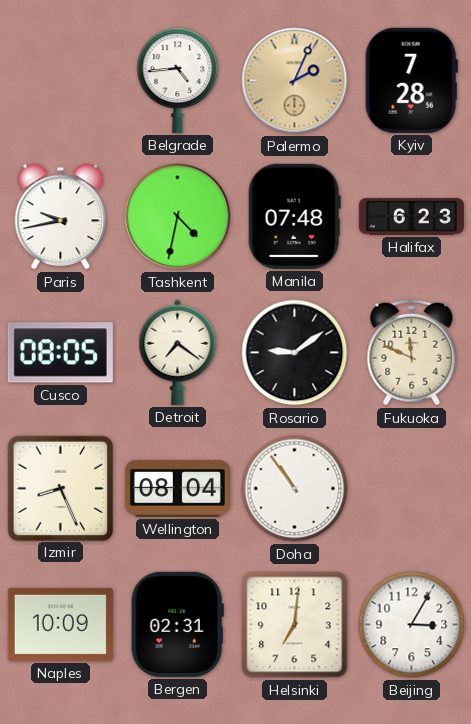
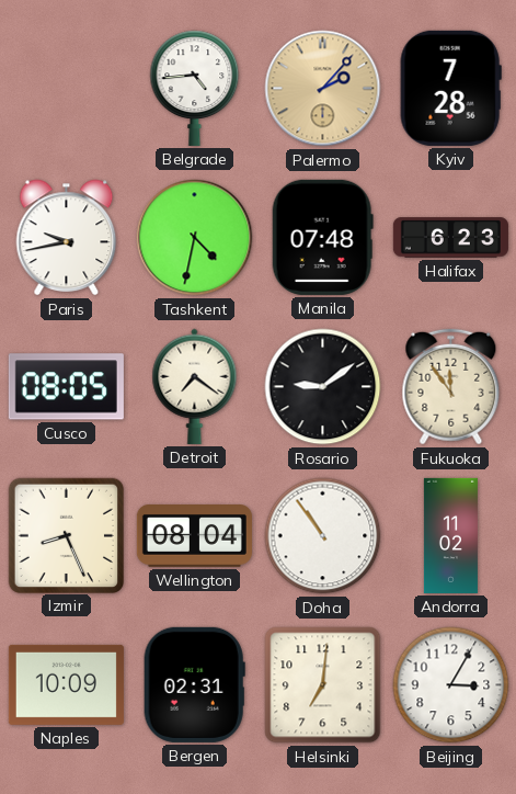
Palermo: 2:04 -> 2:07
Fukuoka: 11:49 -> 11:54
Andorra: none -> 11:02
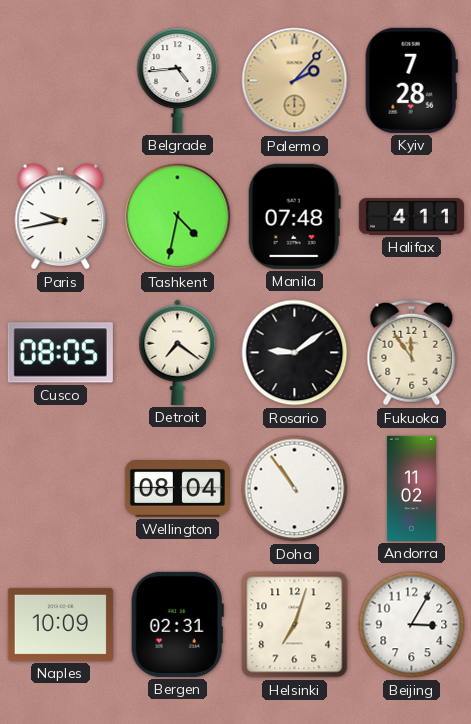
Halifax: 6:23 -> 4:11
Izmir: 8:26 -> none
Helsinki: 7:01 -> 7:03
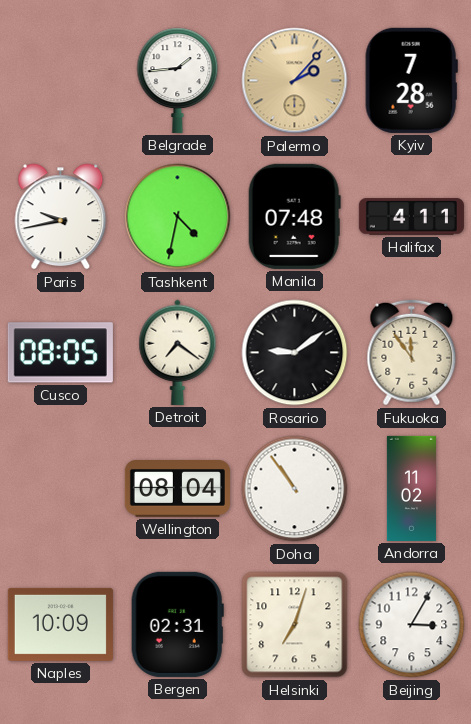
Belgrade: 4:44 -> 1:44
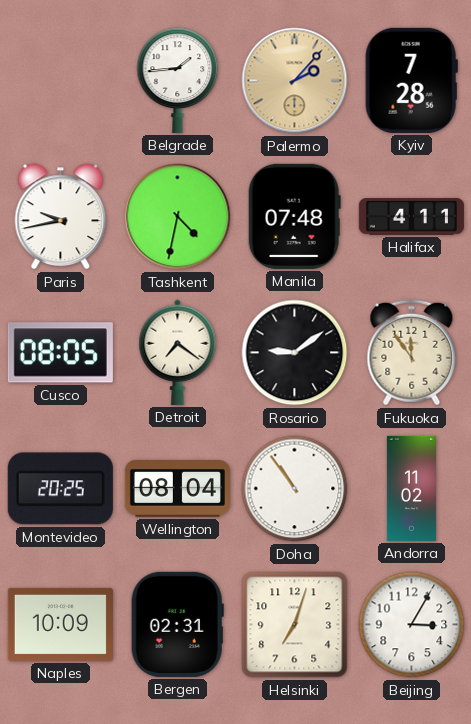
Montevideo: none -> 20:25
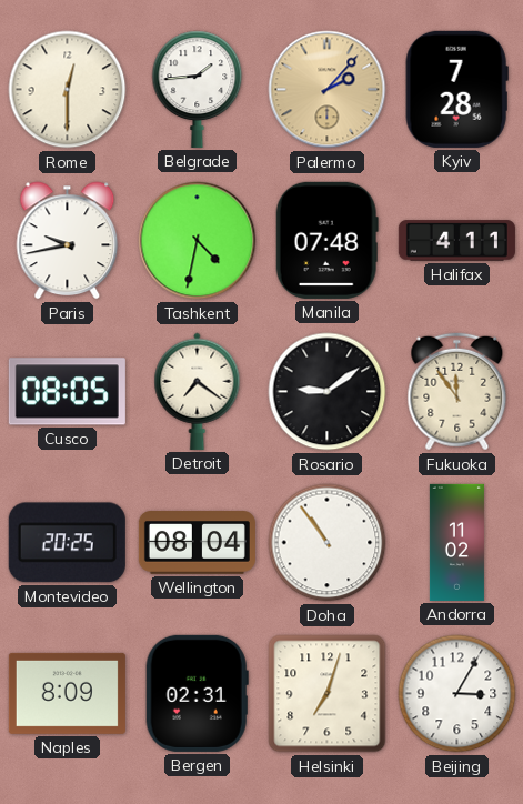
Rome: none -> 12:30
Naples: 10:09 -> 8:09
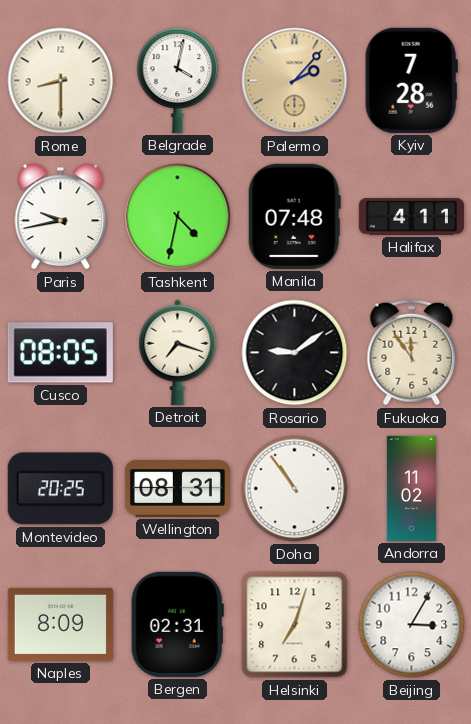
Rome: 12:30 -> 8:30
Belgrade: 1:44 -> 4:02
Detroit: 7:21 -> 7:18
Wellington: 08:04 -> 08:31
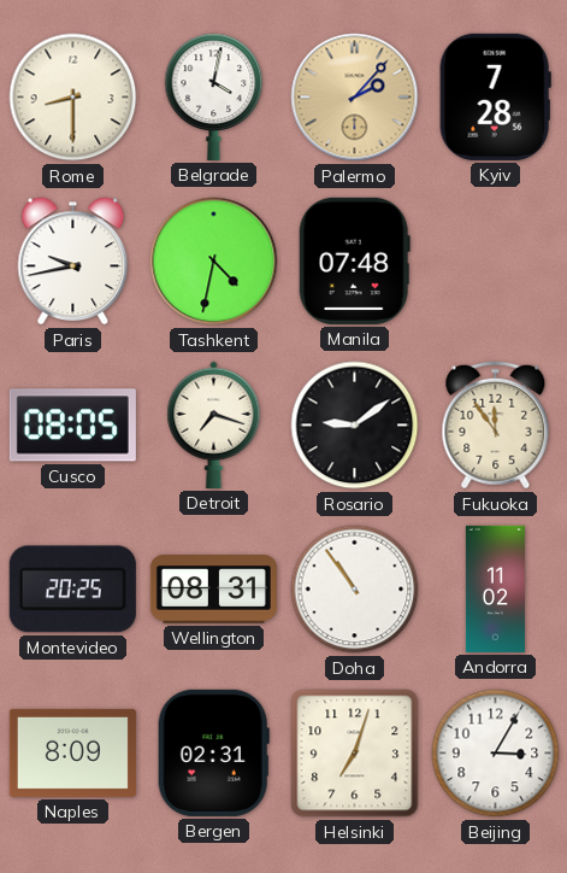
Halifax: 4:11 -> none
